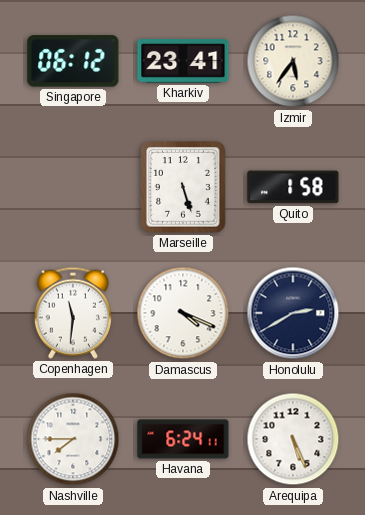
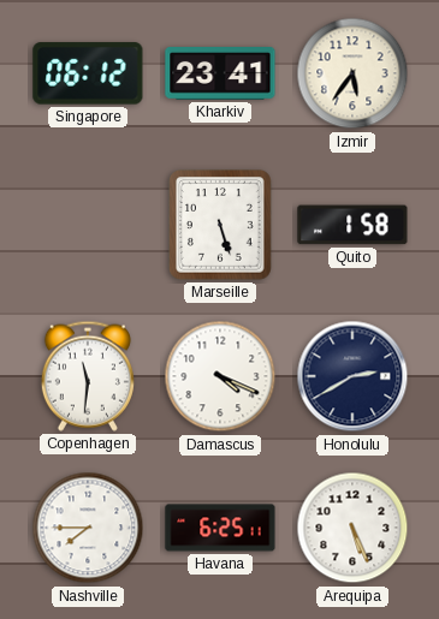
Havana: 6:24 -> 6:25
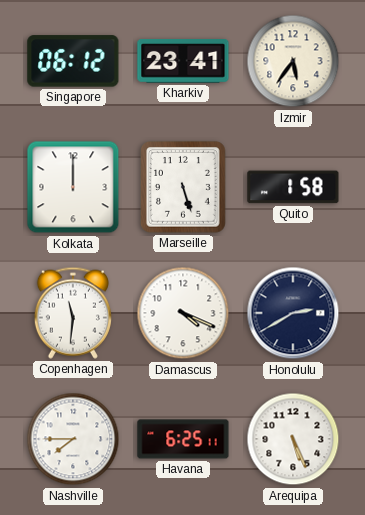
Kolkata: none -> 12:00
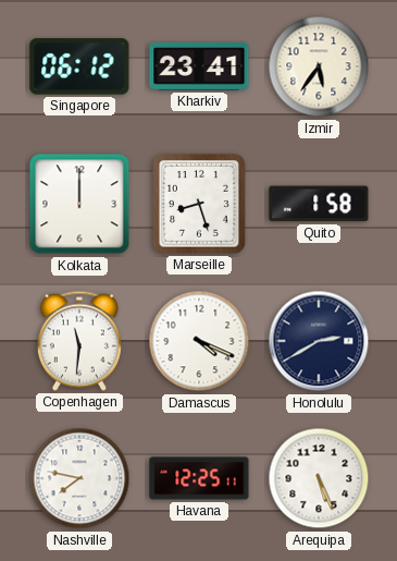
Marseille: 5:27 -> 8:27
Nashville: 7:45 -> 7:47
Havana: 6:25 -> 12:25
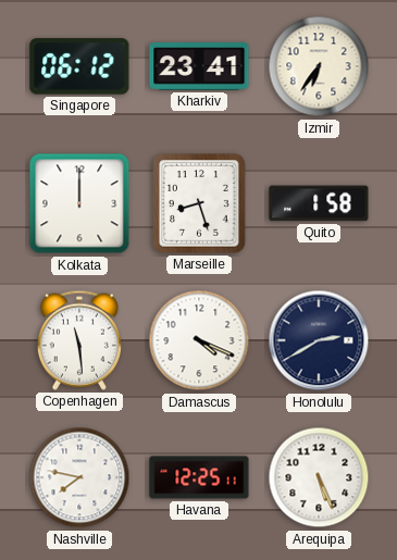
Izmir: 5:36 -> 6:36
Copenhagen: 11:31 -> 11:29
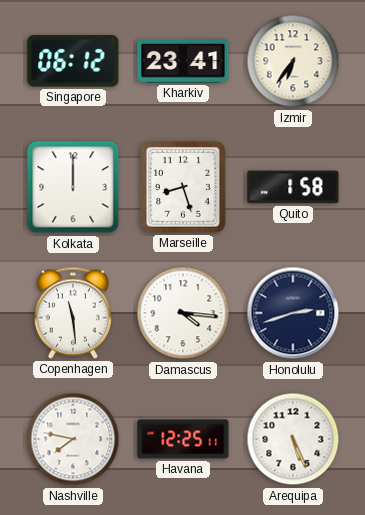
Damascus: 4:19 -> 4:16
Honolulu: 2:40 -> 2:42
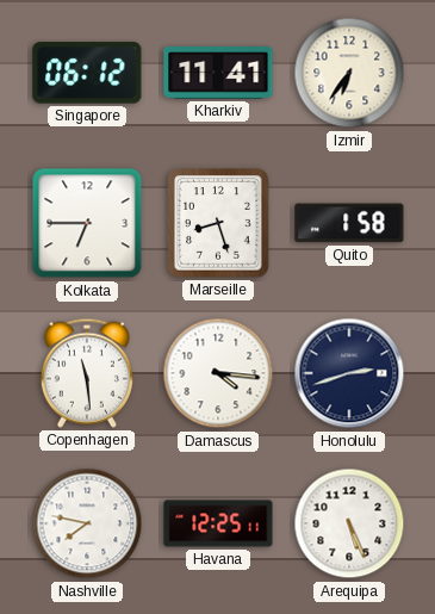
Kharkiv: 23:41 -> 11:41
Kolkata: 12:00 -> 6:45
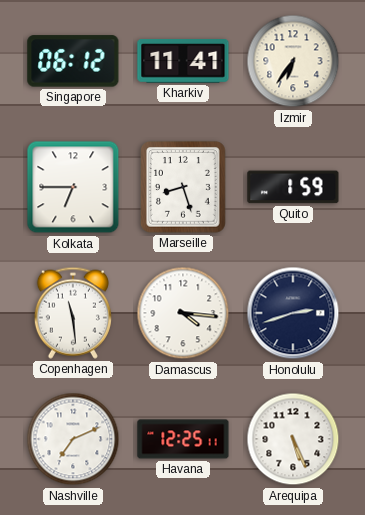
Quito: 1:58 -> 1:59
Nashville: 7:47 -> 7:11
